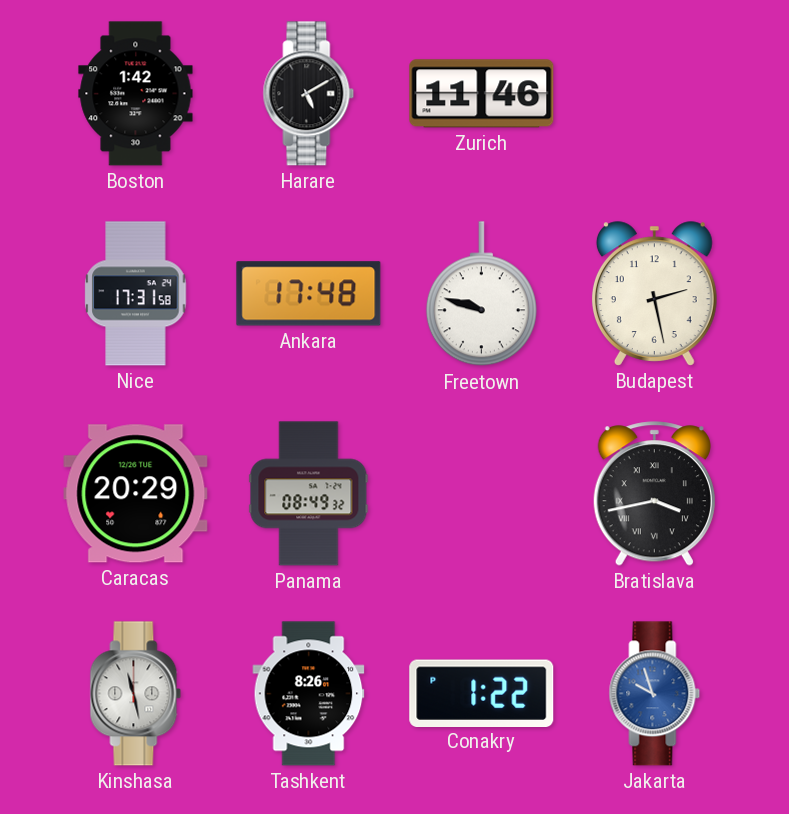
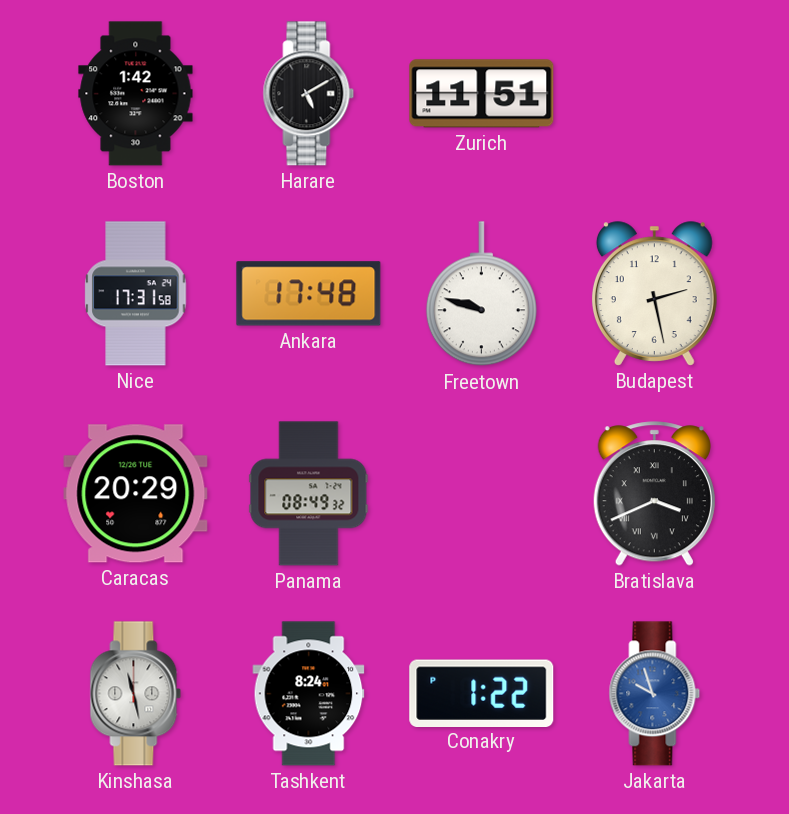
Zurich: 11:46 -> 11:51
Bratislava: 3:43 -> 3:41
Tashkent: 8:26 -> 8:24
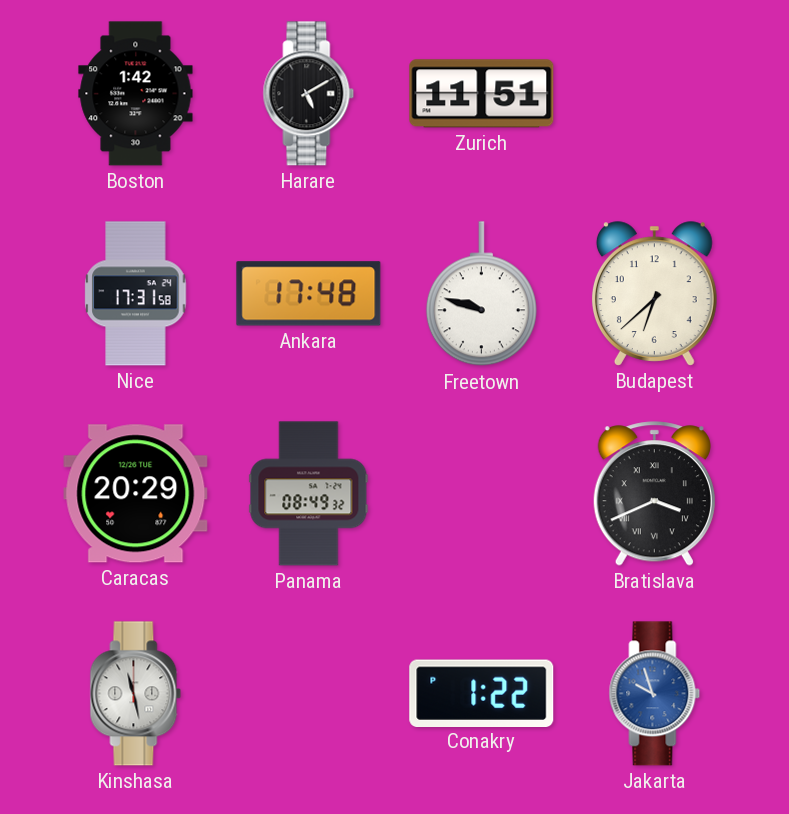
Budapest: 2:28 -> 6:38
Tashkent: 8:24 -> none
